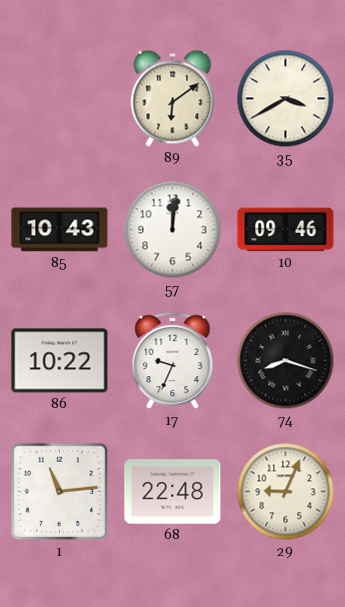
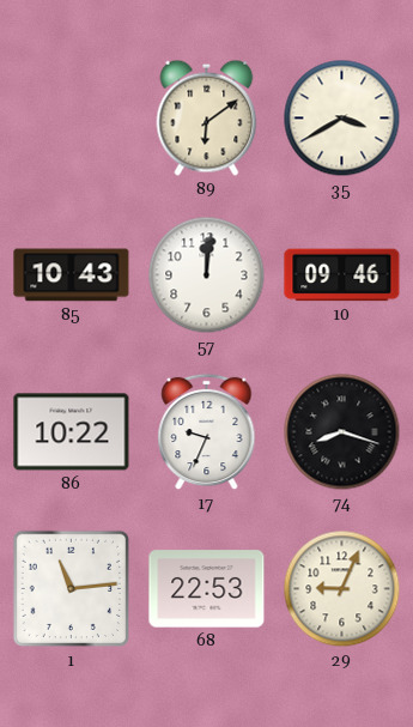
68: 22:48 -> 22:53
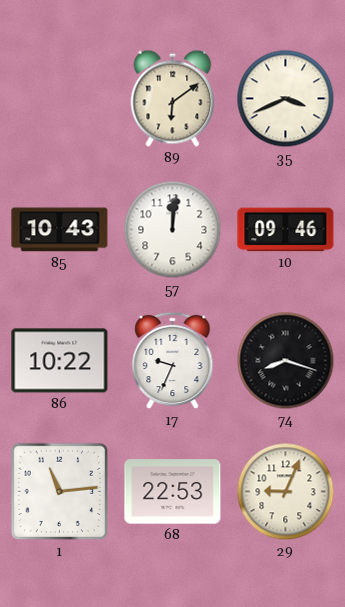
35: 3:40 -> 3:41
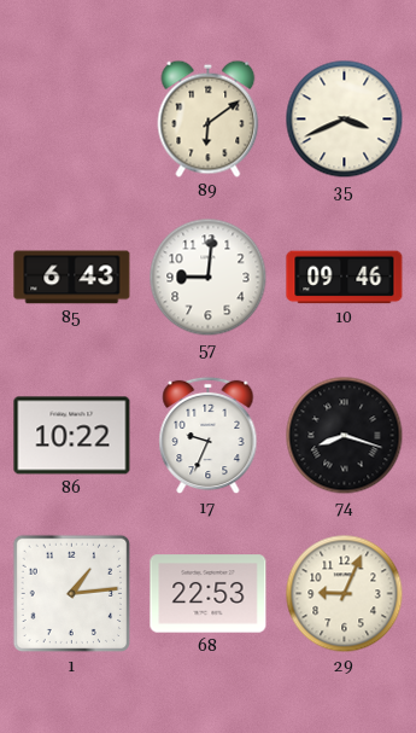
85: 10:43 -> 6:43
57: 12:01 -> 9:01
1: 11:14 -> 1:14
